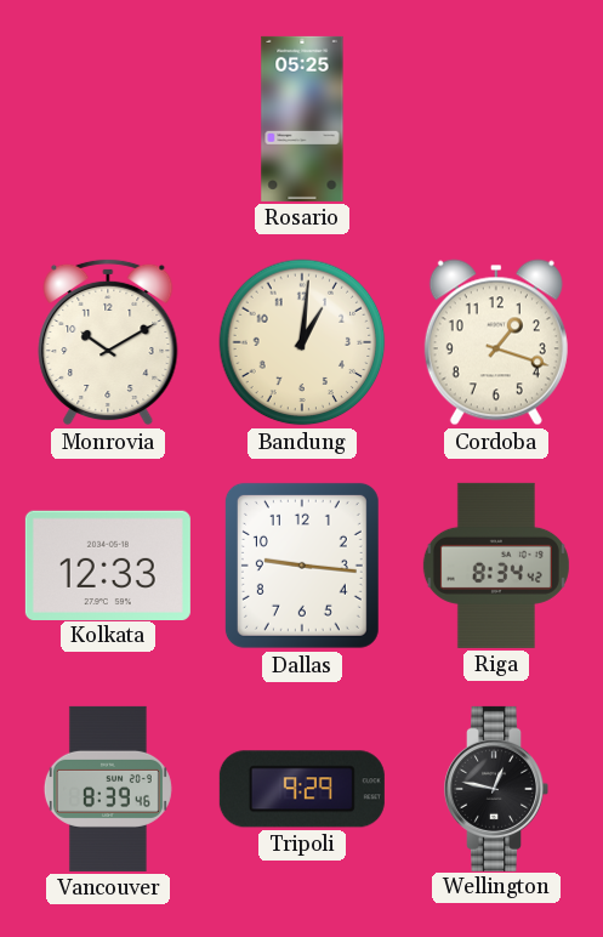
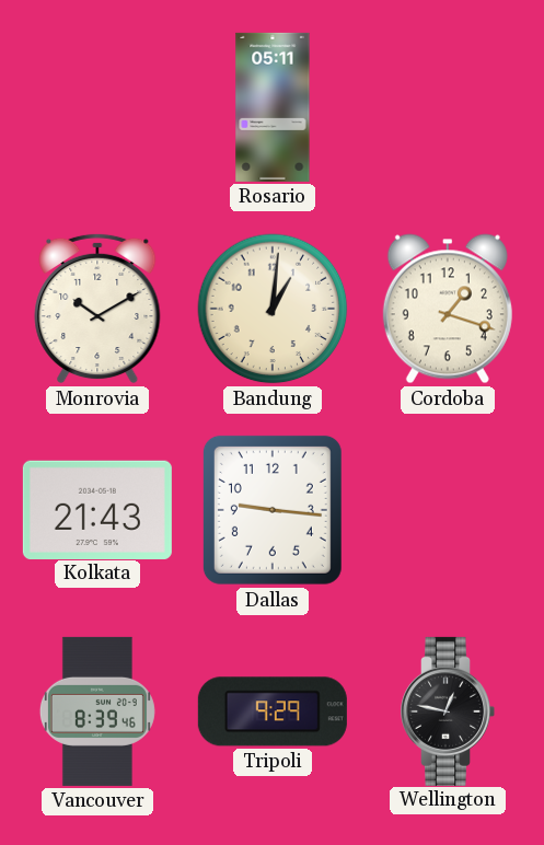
Rosario: 05:25 -> 05:11
Kolkata: 12:33 -> 21:43
Riga: 8:34 -> none
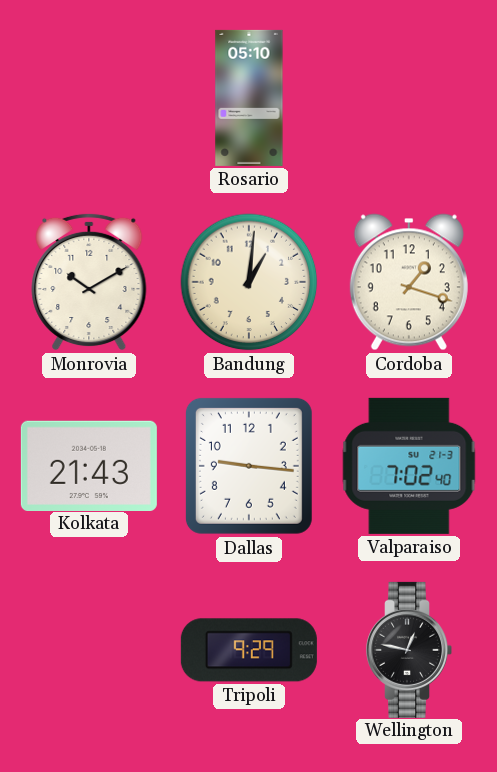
Rosario: 05:11 -> 05:10
Valparaiso: none -> 7:02
Vancouver: 8:39 -> none
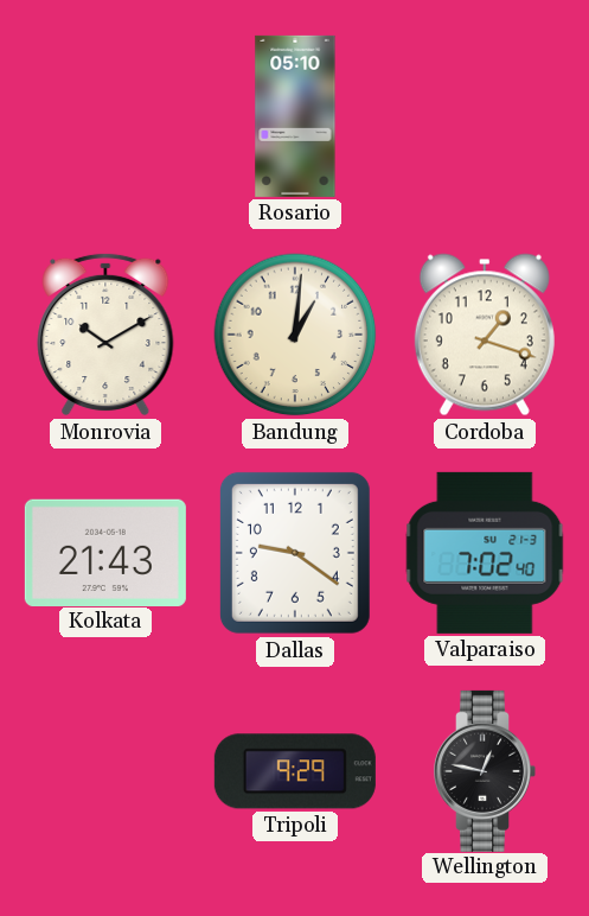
Dallas: 9:16 -> 9:21
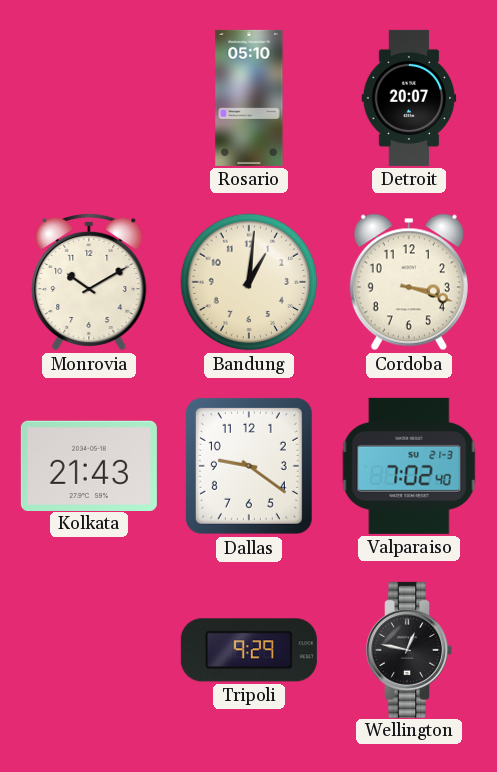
Detroit: none -> 20:07
Cordoba: 1:18 -> 3:18
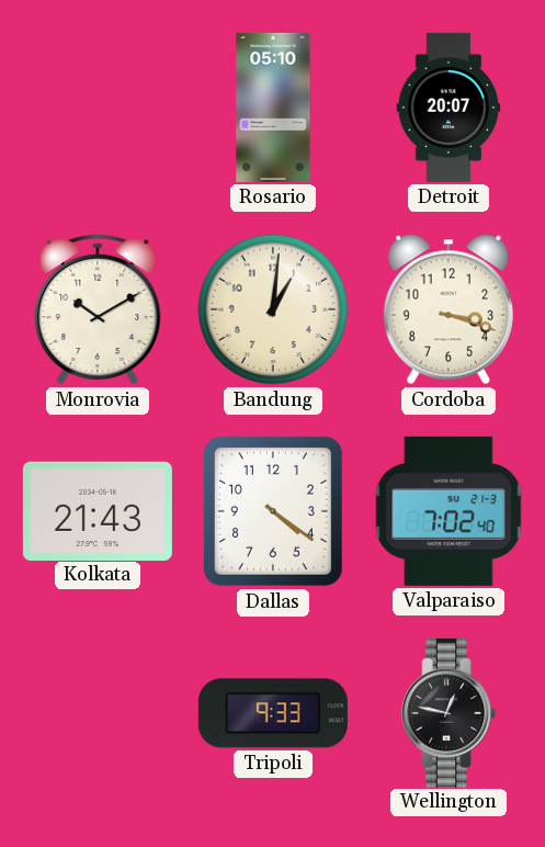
Dallas: 9:21 -> 4:21
Tripoli: 9:29 -> 9:33
